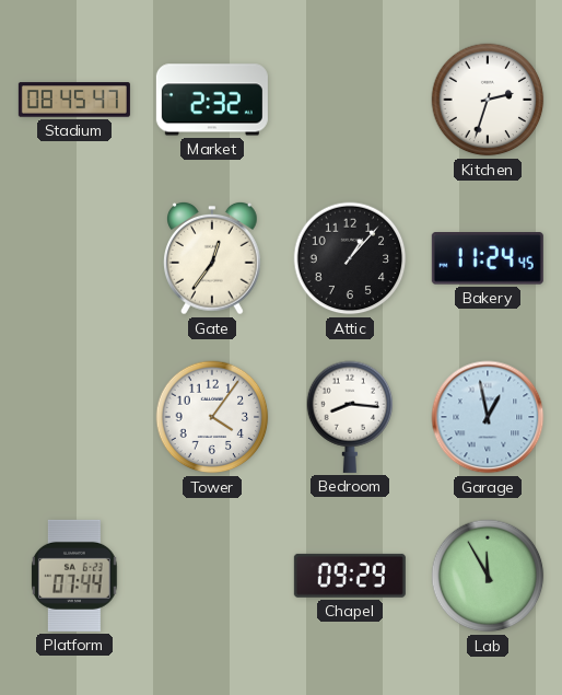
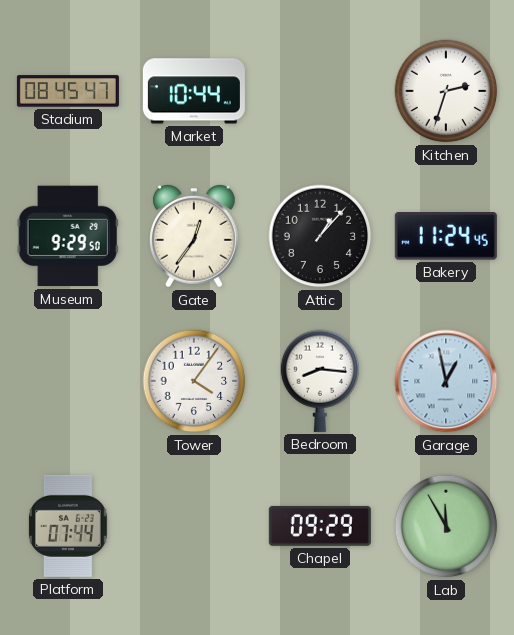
Market: 2:32 -> 10:44
Museum: none -> 9:29
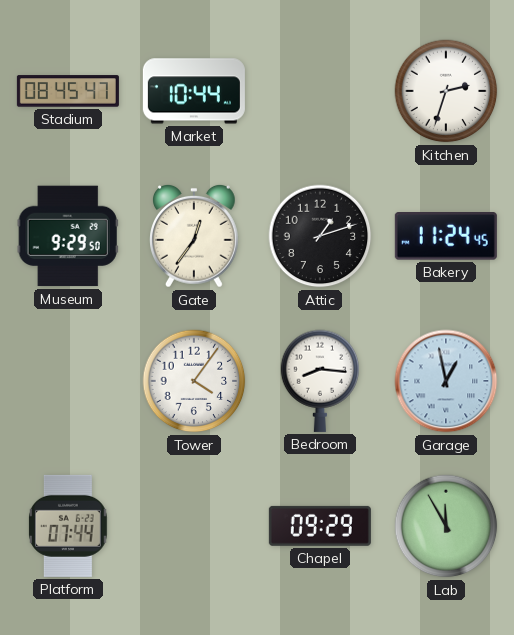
Attic: 1:07 -> 1:12
